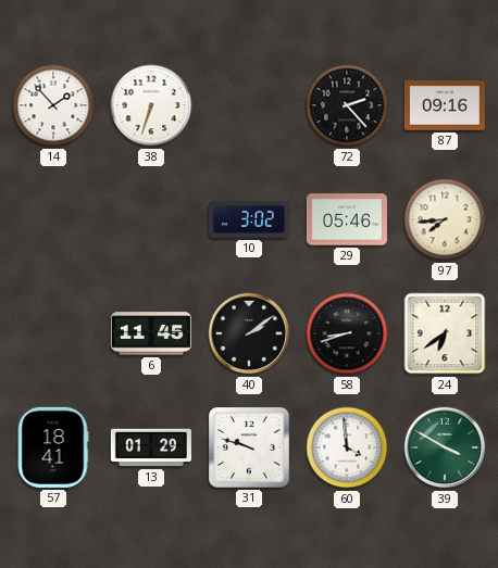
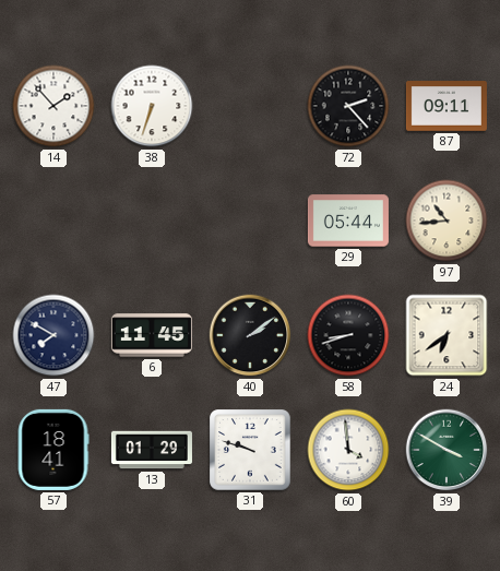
87: 09:16 -> 09:11
10: 3:02 -> none
29: 05:46 -> 05:44
97: 7:44 -> 10:44
47: none -> 7:50
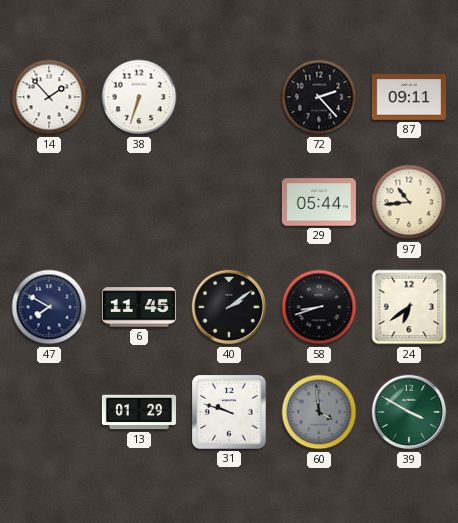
57: 18:41 -> none
60 dial: white -> grey
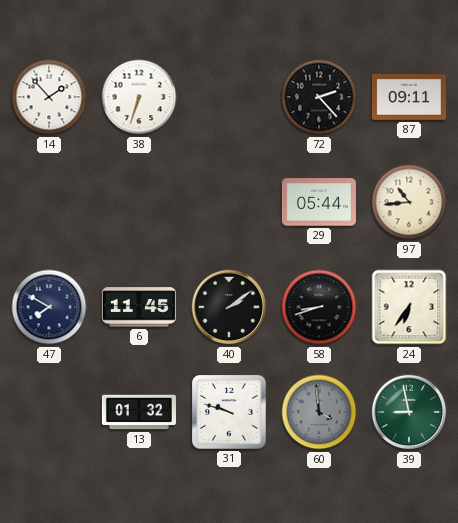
24: 6:39 -> 6:36
13: 01:29 -> 01:32
39: 3:50 -> 8:58
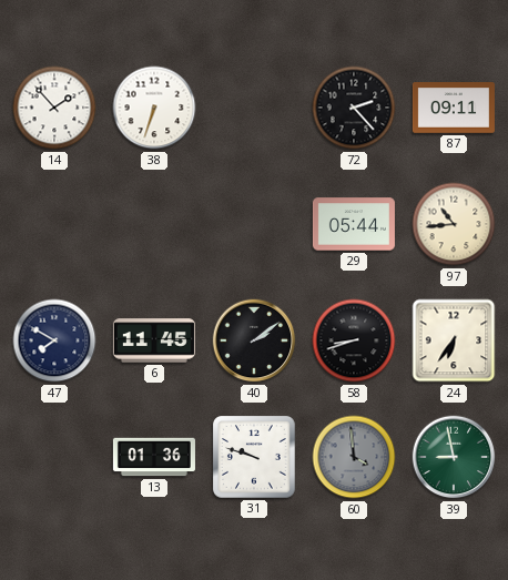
13: 01:32 -> 01:36
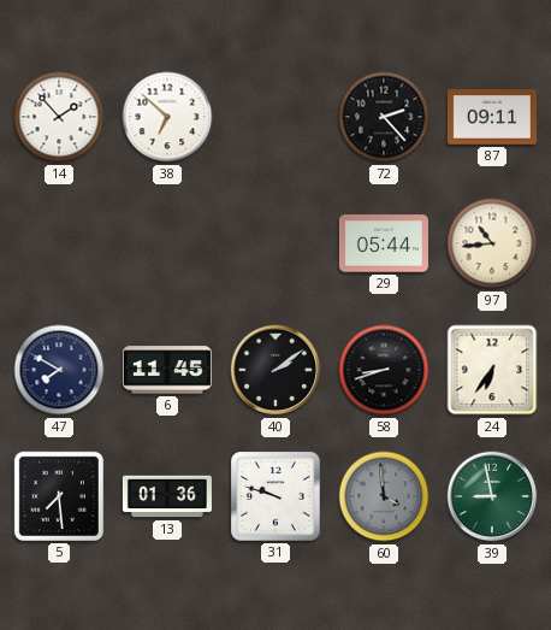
38: 6:33 -> 6:52
5: none -> 7:29
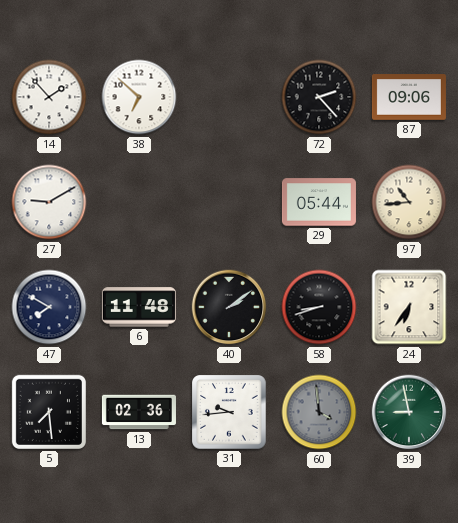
87: 09:11 -> 09:06
27: none -> 9:10
6: 11:45 -> 11:48
13: 01:36 -> 02:36
31: 9:48 -> 9:44
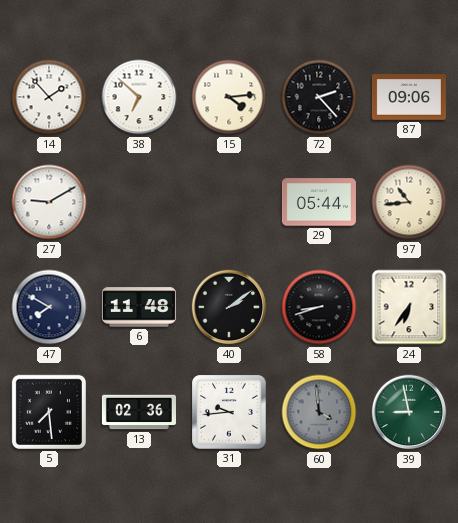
15: none -> 4:14
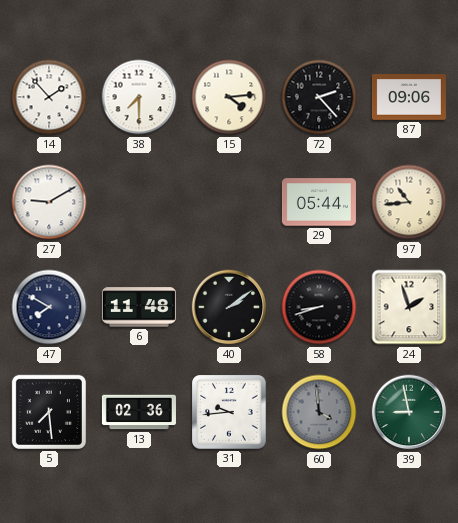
38: 6:52 -> 7:30
24: 6:36 -> 1:57
